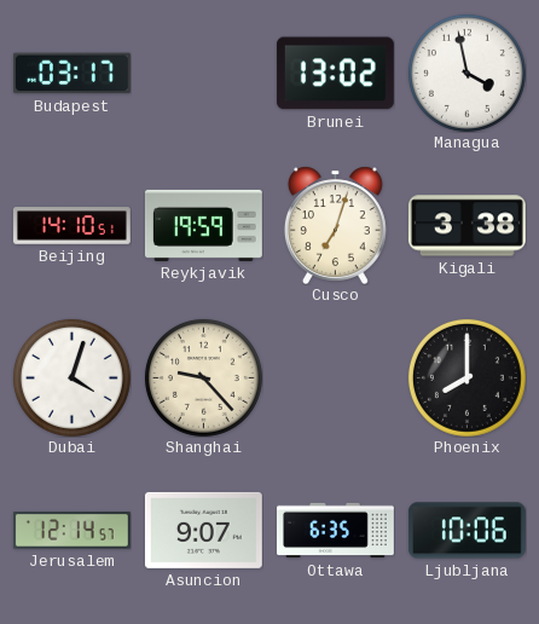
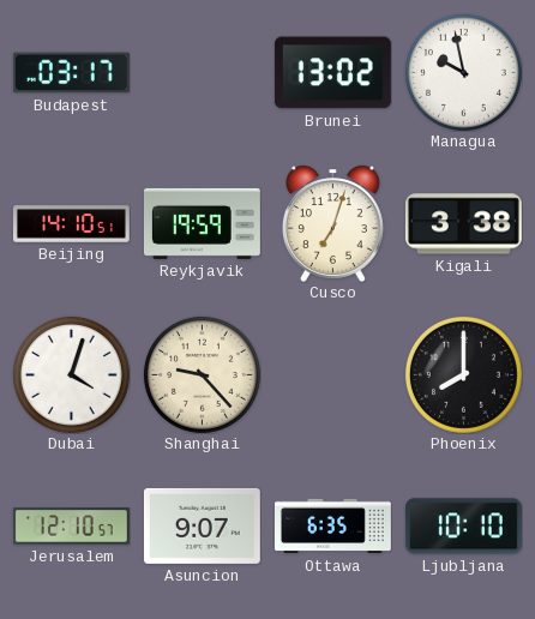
Managua: 3:58 -> 9:58
Jerusalem: 12:14 -> 12:10
Ljubljana: 10:06 -> 10:10
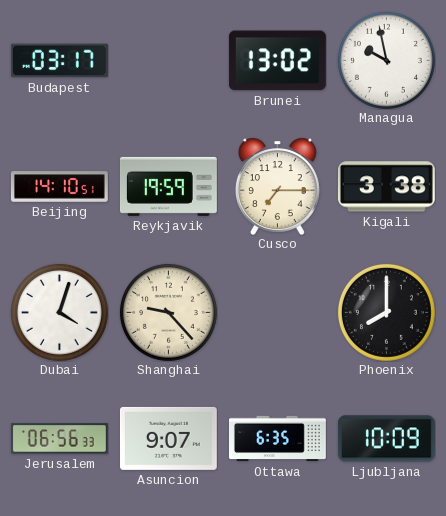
Cusco: 7:03 -> 7:15
Jerusalem: 12:10 -> 06:56
Ljubljana: 10:10 -> 10:09
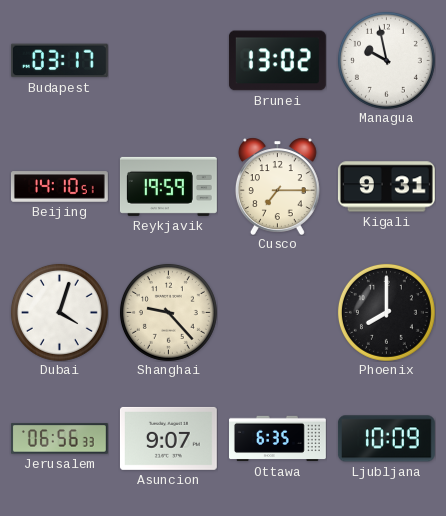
Kigali: 3:38 -> 9:31
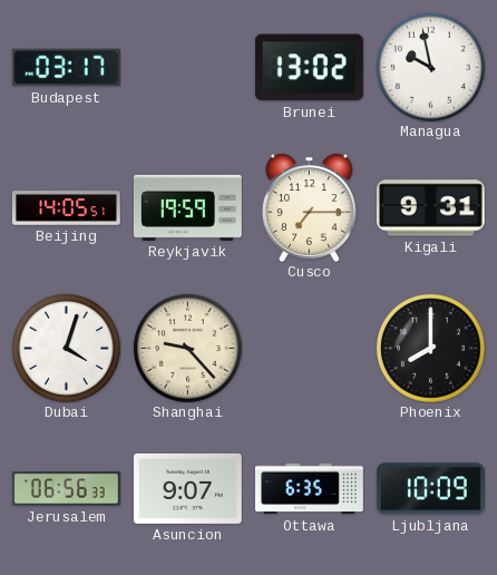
Beijing: 14:10 -> 14:05
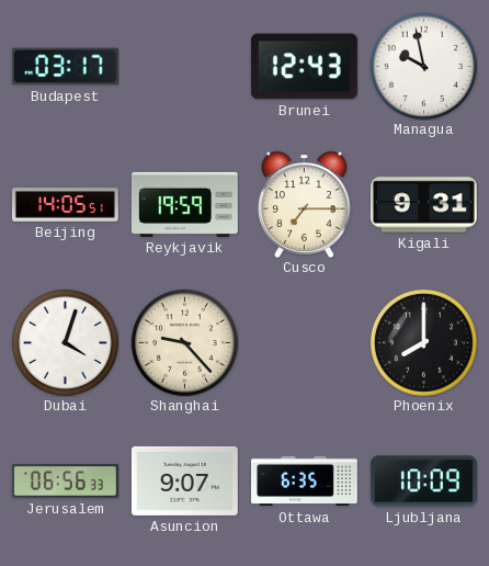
Brunei: 13:02 -> 12:43
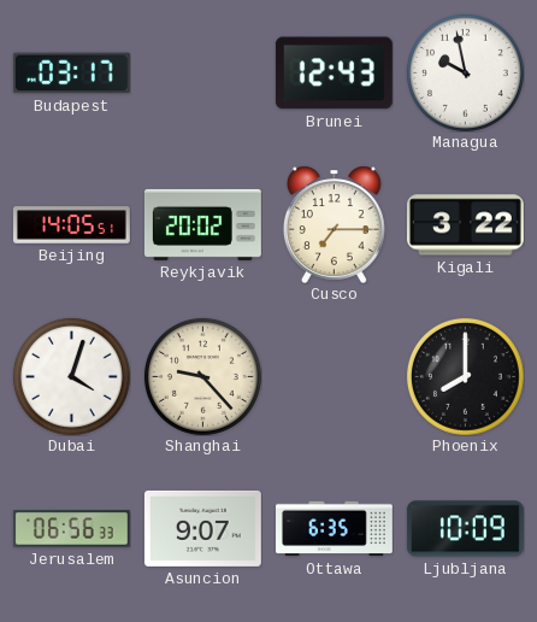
Reykjavik: 19:59 -> 20:02
Kigali: 9:31 -> 3:22
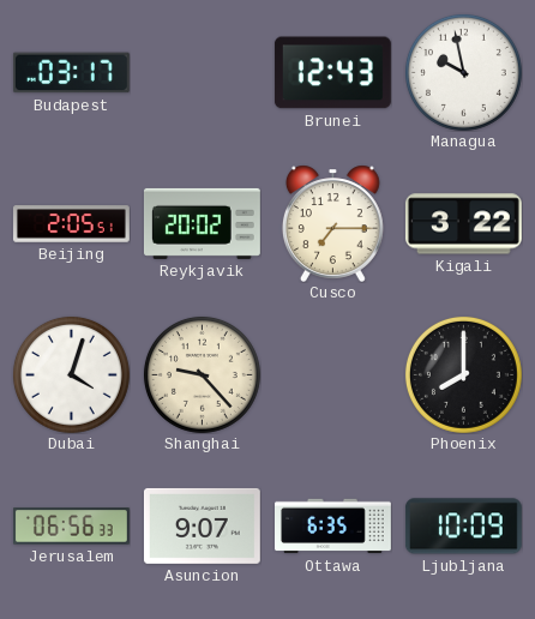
Beijing: 14:05 -> 2:05
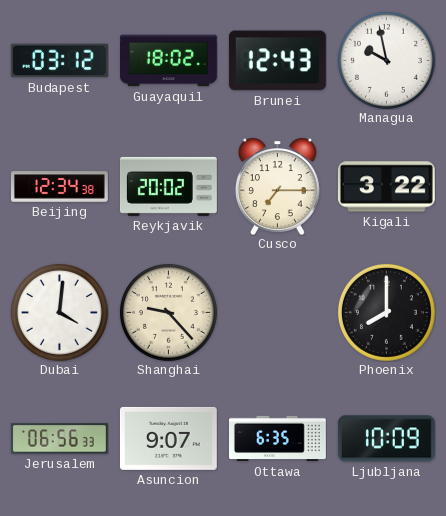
Budapest: 03:17 -> 03:12
Guayaquil: none -> 18:02
Beijing: 2:05 -> 12:34
Dubai: 4:03 -> 4:01
